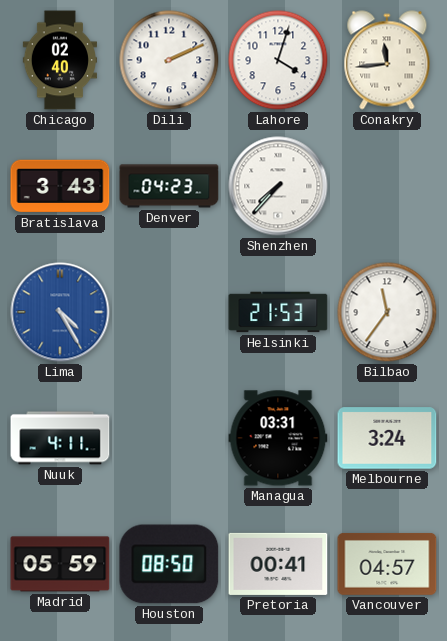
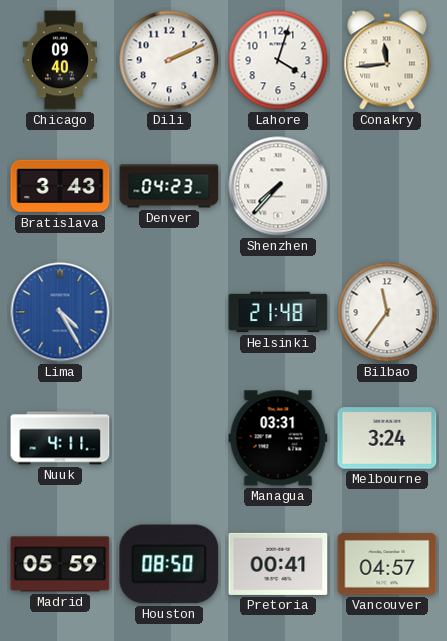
Chicago: 02:40 -> 09:40
Helsinki: 21:53 -> 21:48
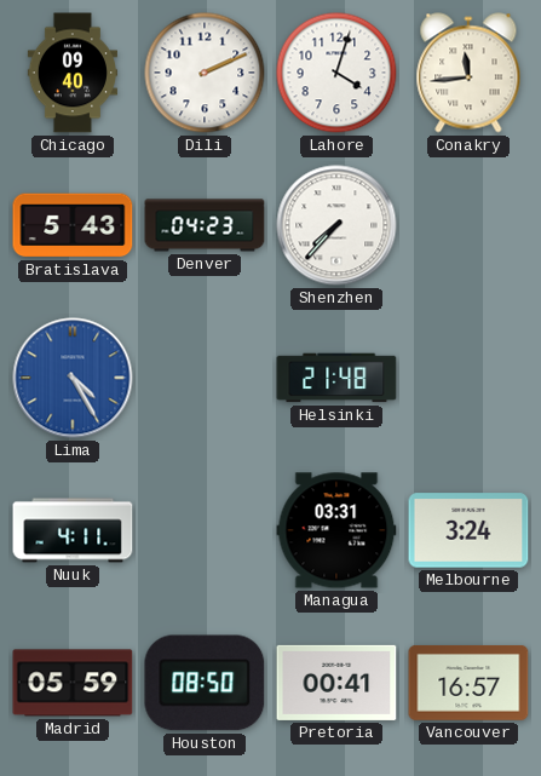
Bratislava: 3:43 -> 5:43
Bilbao: 11:36 -> none
Vancouver: 04:57 -> 16:57
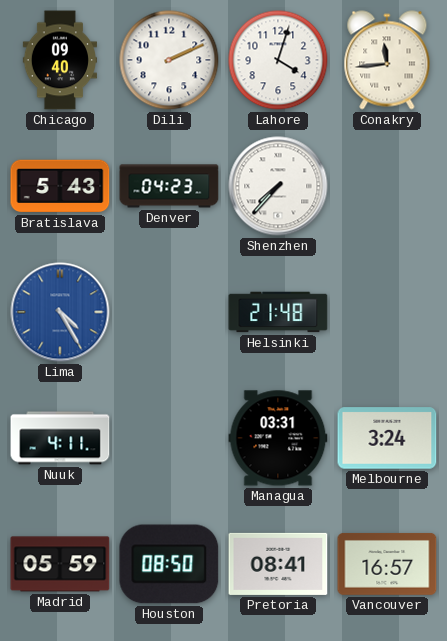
Pretoria: 00:41 -> 08:41
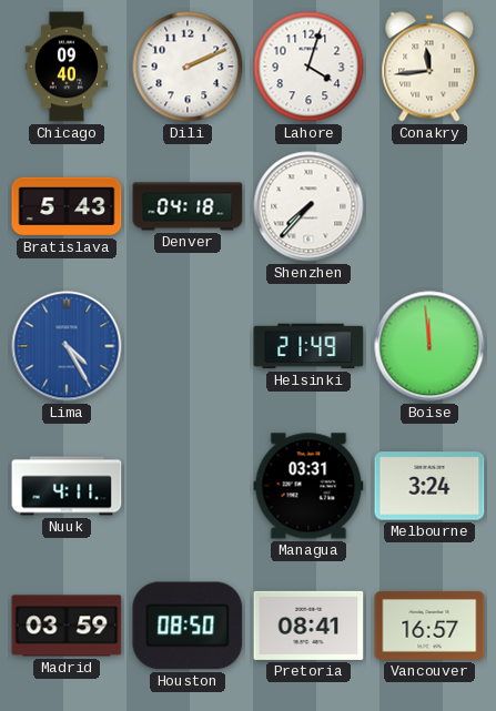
Denver: 04:23 -> 04:18
Helsinki: 21:48 -> 21:49
Boise: none -> 11:59
Madrid: 05:59 -> 03:59
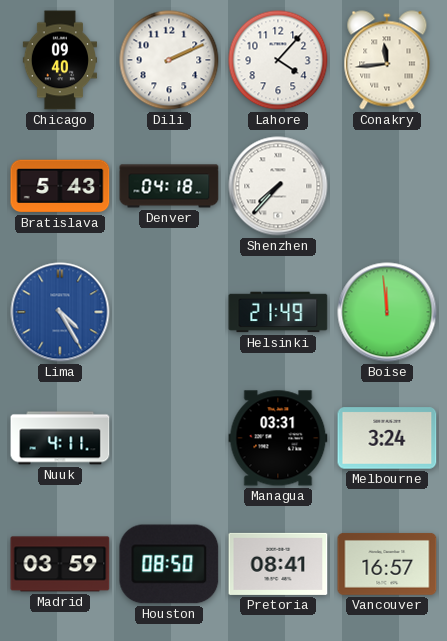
Lahore: 4:03 -> 4:07
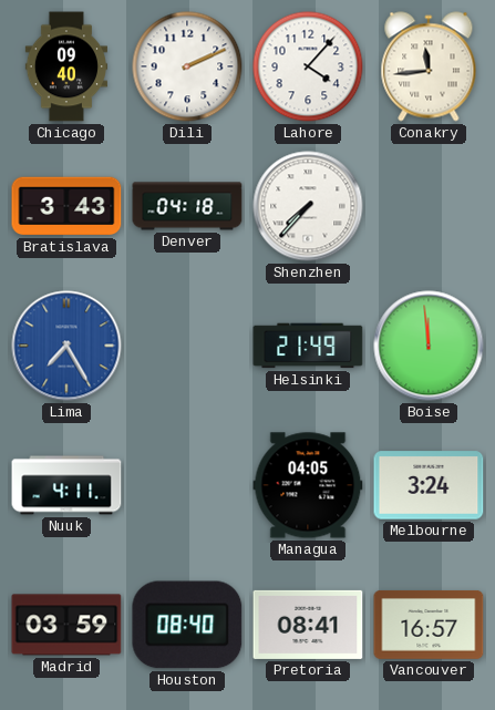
Bratislava: 5:43 -> 3:43
Lima: 4:25 -> 7:25
Managua: 03:31 -> 04:05
Houston: 08:50 -> 08:40
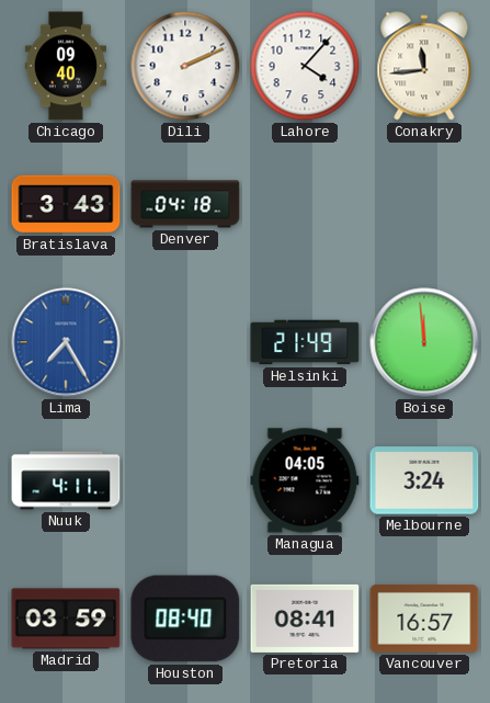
Shenzhen: 7:37 -> none
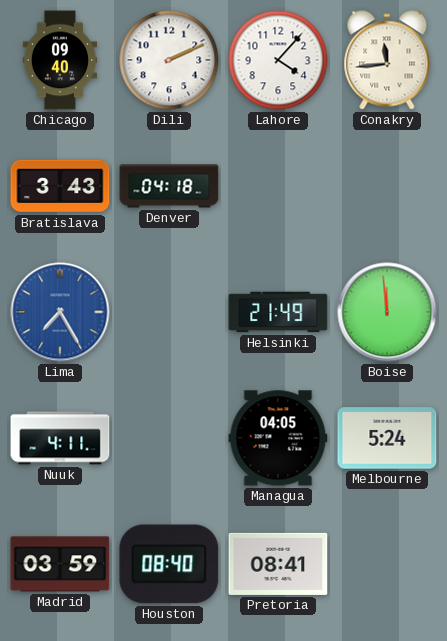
Melbourne: 3:24 -> 5:24
Vancouver: 16:57 -> none
